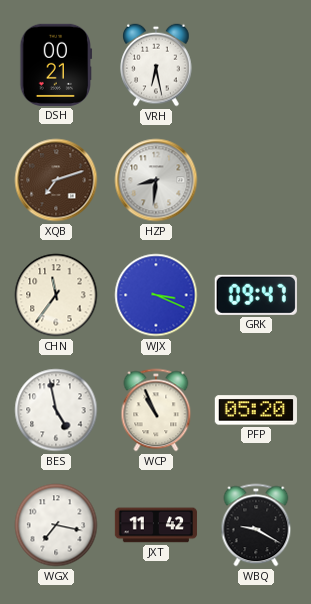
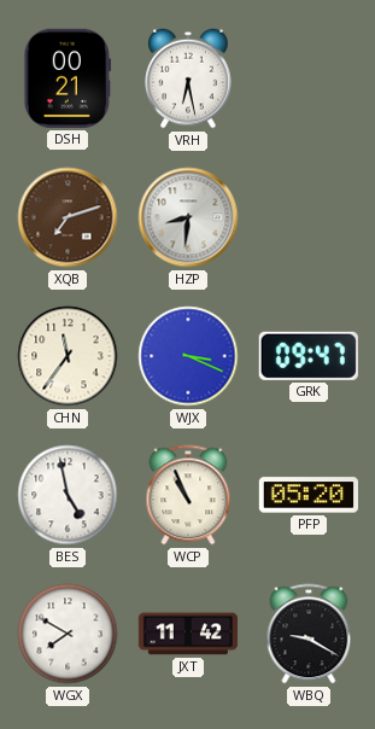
WGX: 7:17 -> 7:50
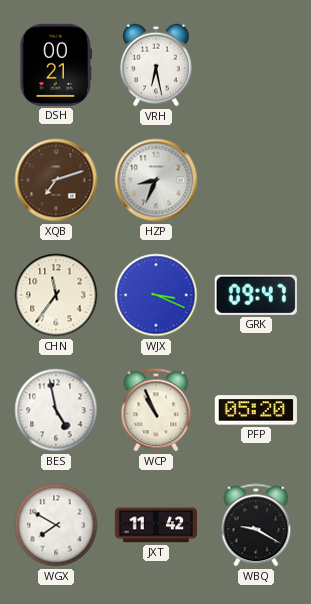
HZP: 8:31 -> 8:34
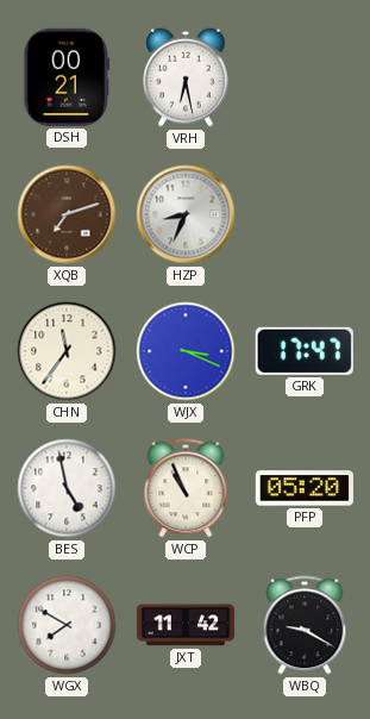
GRK: 09:47 -> 17:47
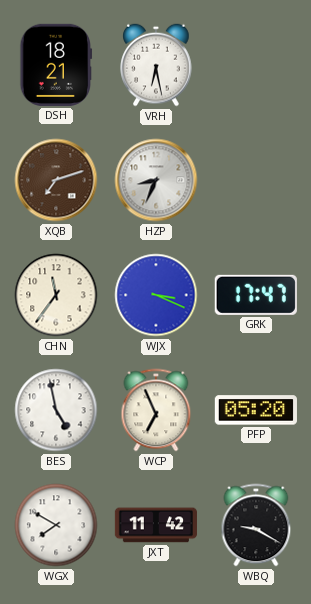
DSH: 00:21 -> 18:21
WCP: 10:56 -> 6:56
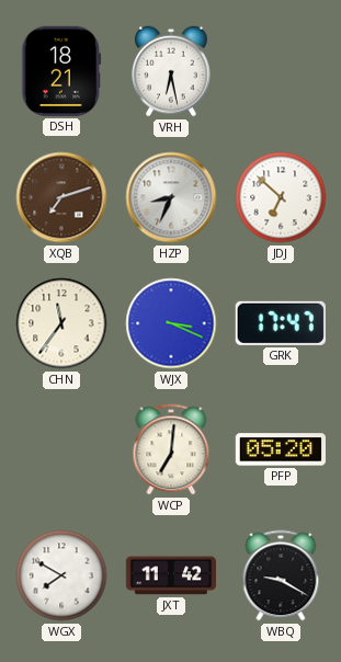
JDJ: none -> 6:52
BES: 4:58 -> none
WCP: 6:56 -> 7:01
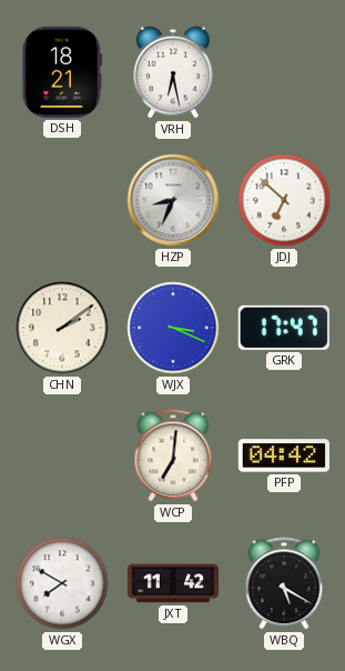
XQB: 7:12 -> none
CHN: 11:36 -> 2:09
PFP: 05:20 -> 04:42
WBQ: 9:20 -> 5:20
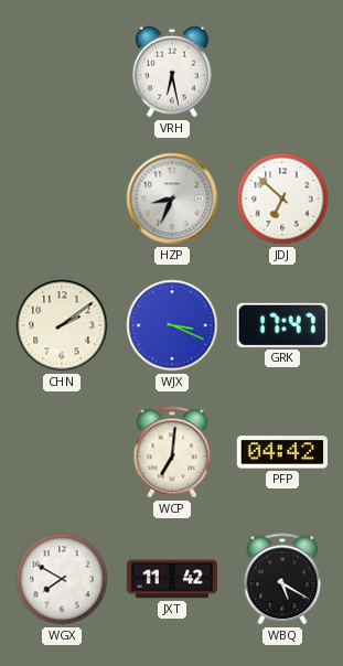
DSH: 18:21 -> none
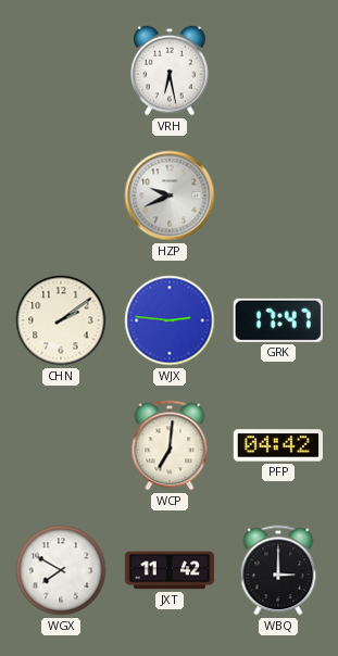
HZP: 8:34 -> 9:41
JDJ: 6:52 -> none
WJX: 3:19 -> 2:46
WBQ: 5:20 -> 3:00
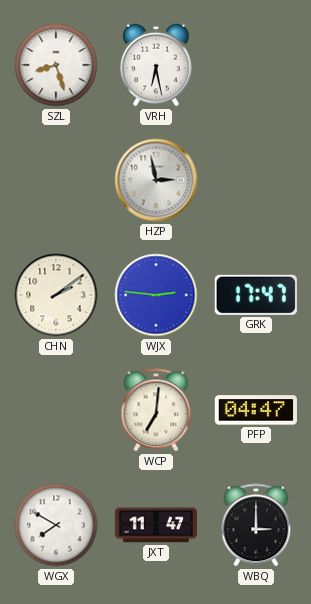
SZL: none -> 8:27
HZP: 9:41 -> 2:58
PFP: 04:42 -> 04:47
JXT: 11:42 -> 11:47
